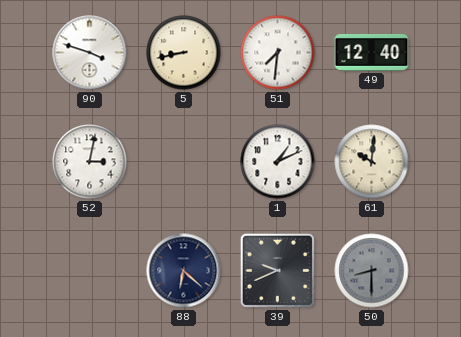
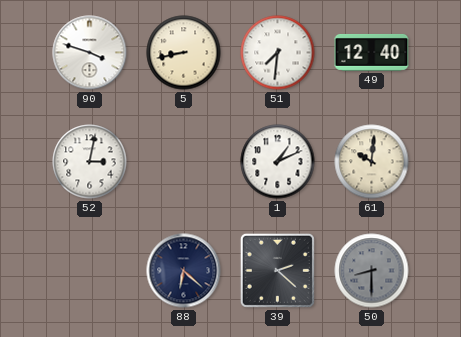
39: 9:41 -> 2:22
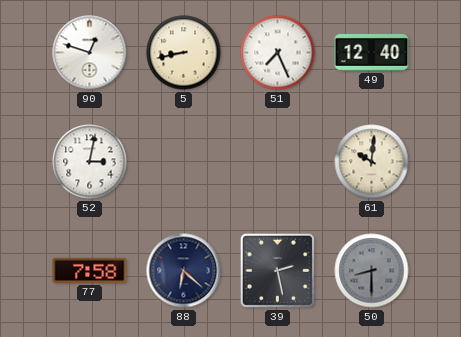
90: 3:48 -> 12:48
51: 7:31 -> 7:26
1: 1:11 -> none
77: none -> 7:58
39: 2:22 -> 2:28
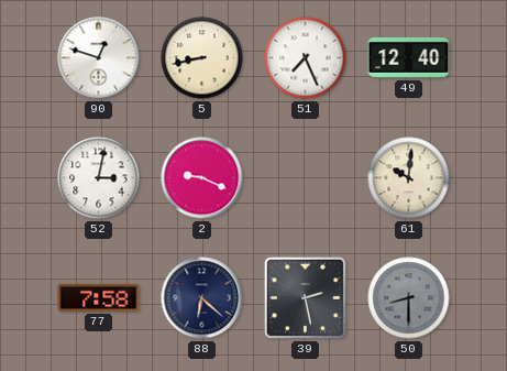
2: none -> 9:19
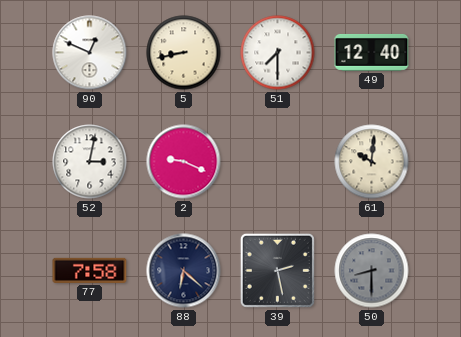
90: 12:48 -> 12:49
51: 7:26 -> 7:30
